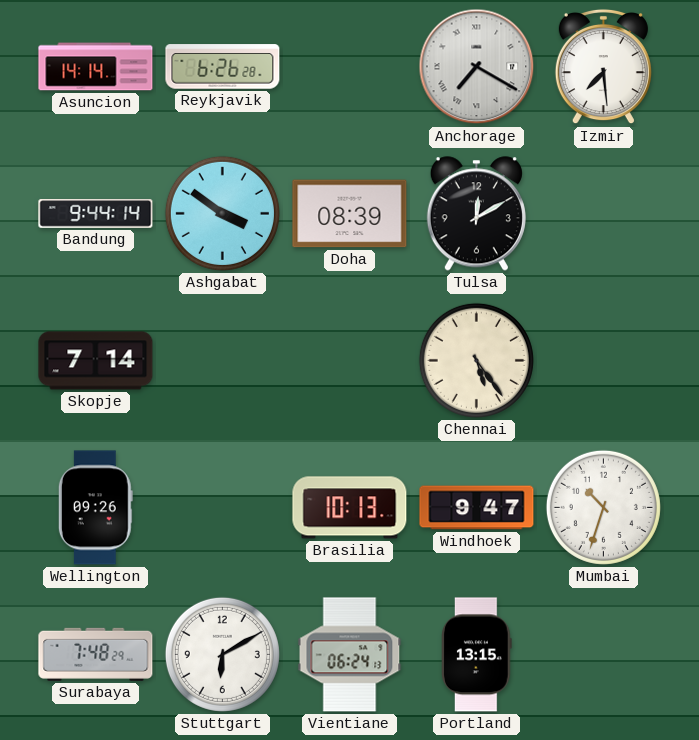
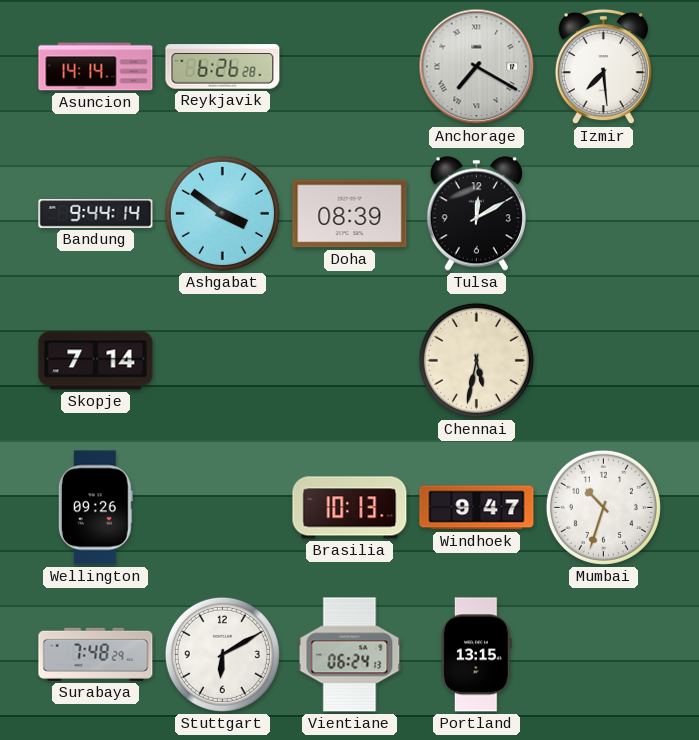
Chennai: 5:24 -> 5:32
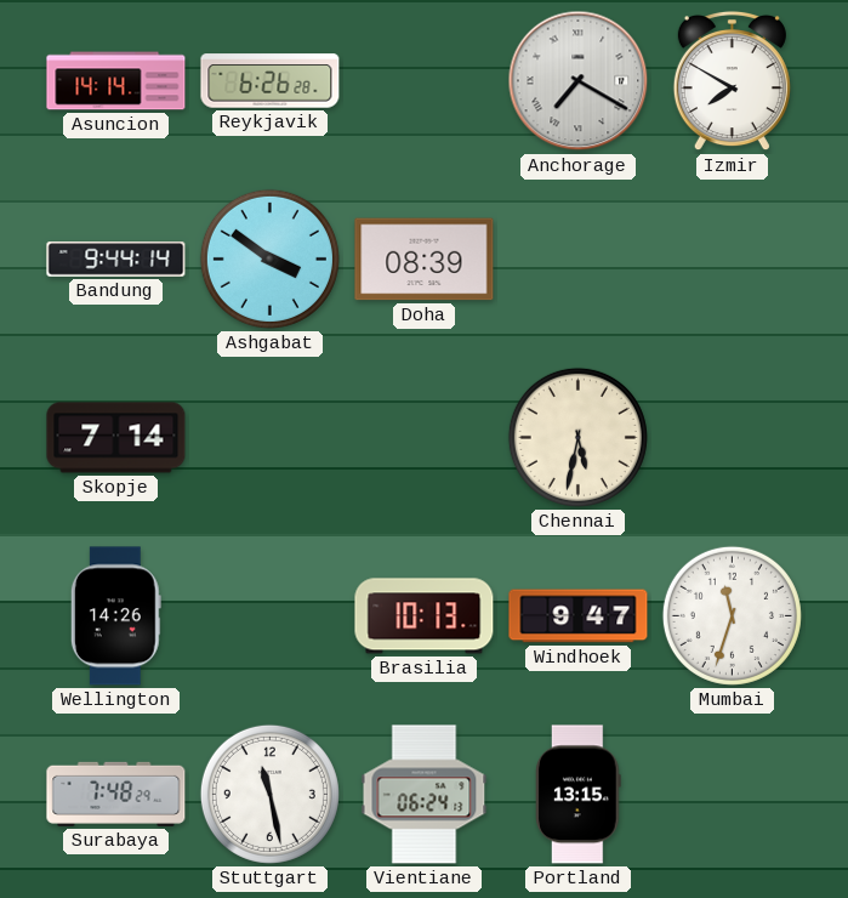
Izmir: 7:29 -> 7:50
Tulsa: 12:10 -> none
Wellington: 09:26 -> 14:26
Mumbai: 10:33 -> 11:33
Stuttgart: 6:10 -> 11:28
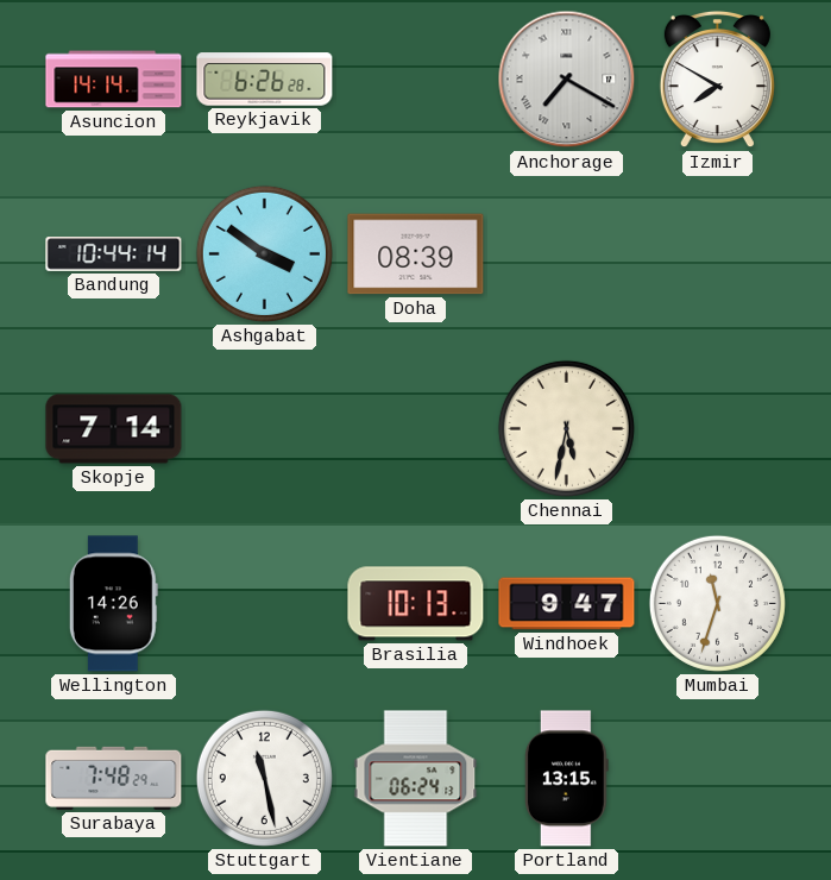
Bandung: 9:44 -> 10:44
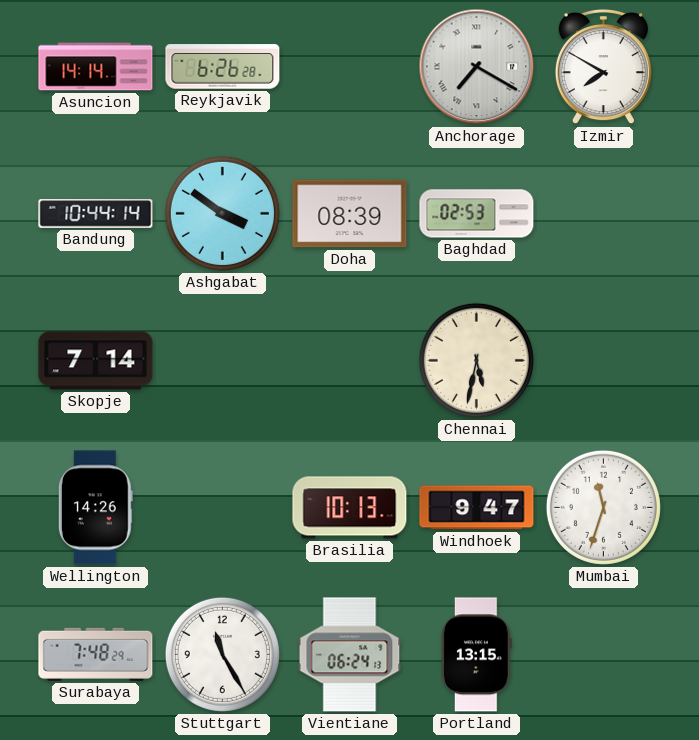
Baghdad: none -> 02:53
Stuttgart: 11:28 -> 11:25
